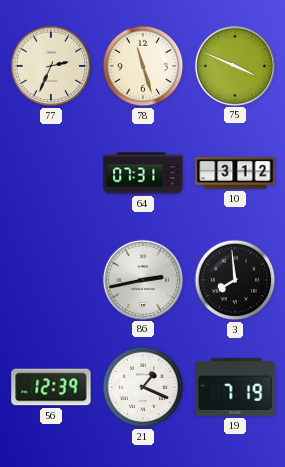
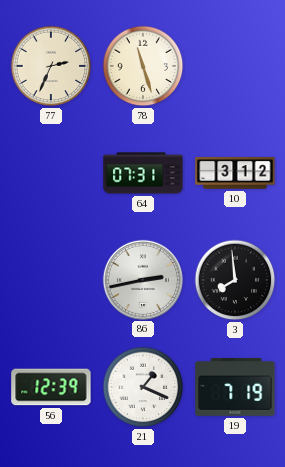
75: 3:49 -> none
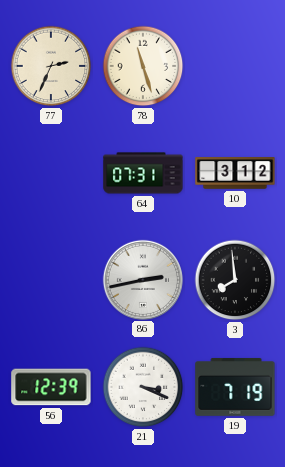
21: 1:19 -> 3:19
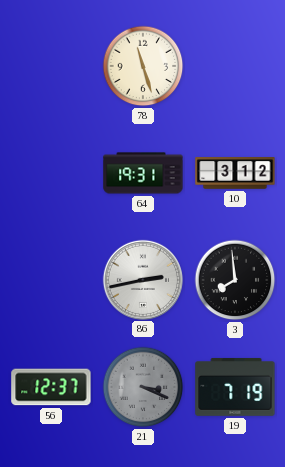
77: 2:34 -> none
64: 07:31 -> 19:31
56: 12:39 -> 12:37
21 dial: white -> grey
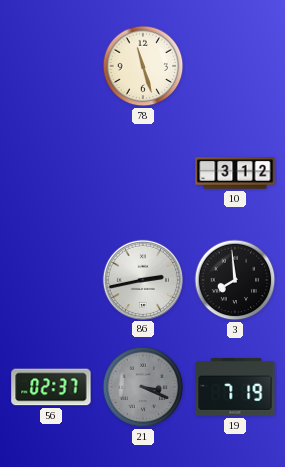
64: 19:31 -> none
56: 12:37 -> 02:37
